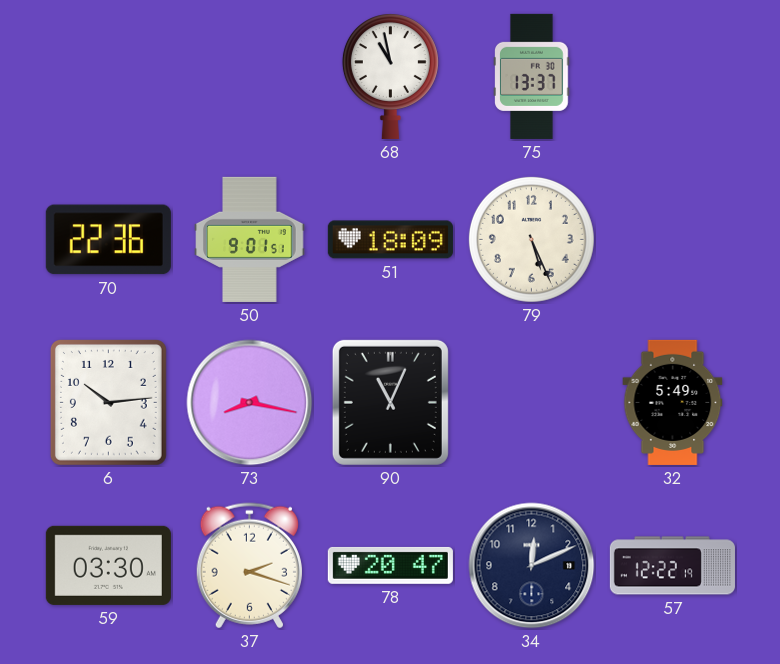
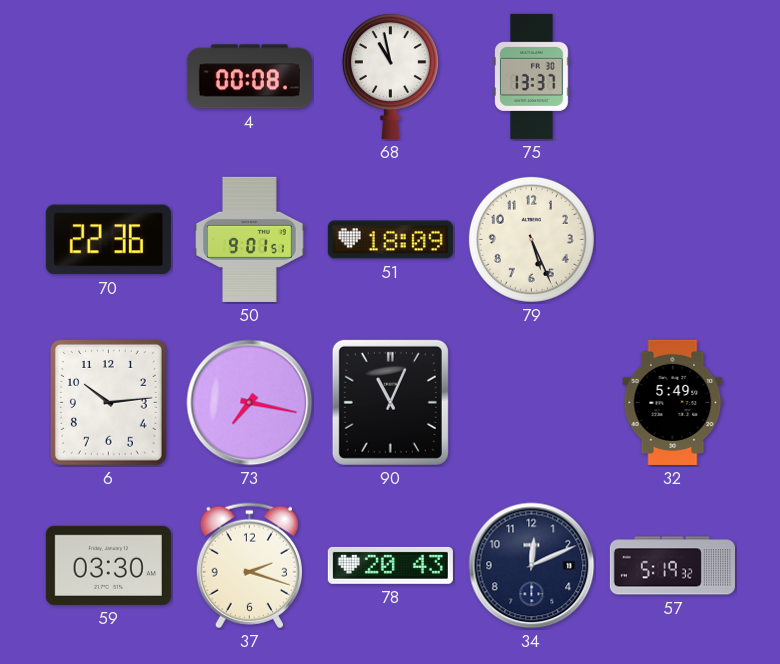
4: none -> 00:08
73: 8:17 -> 7:17
78: 20:47 -> 20:43
57: 12:22 -> 5:19
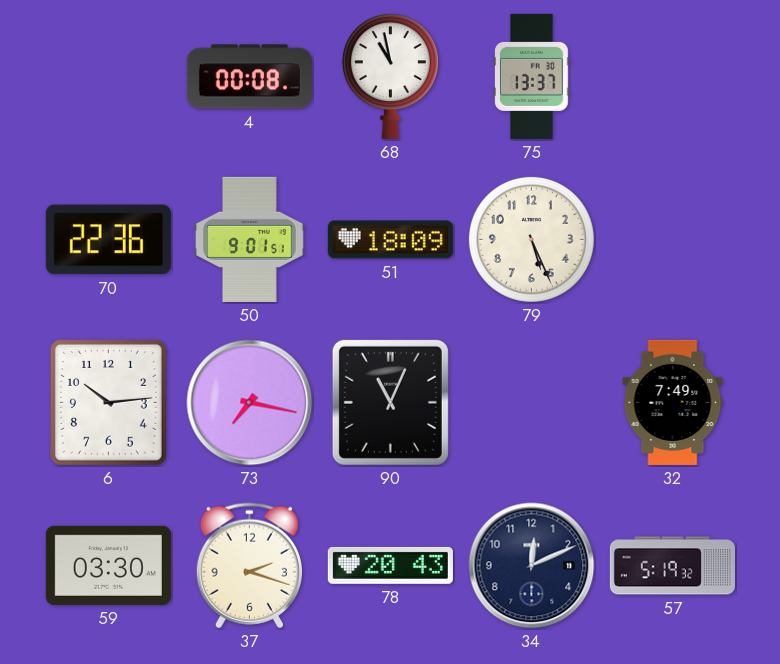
32: 5:49 -> 7:49
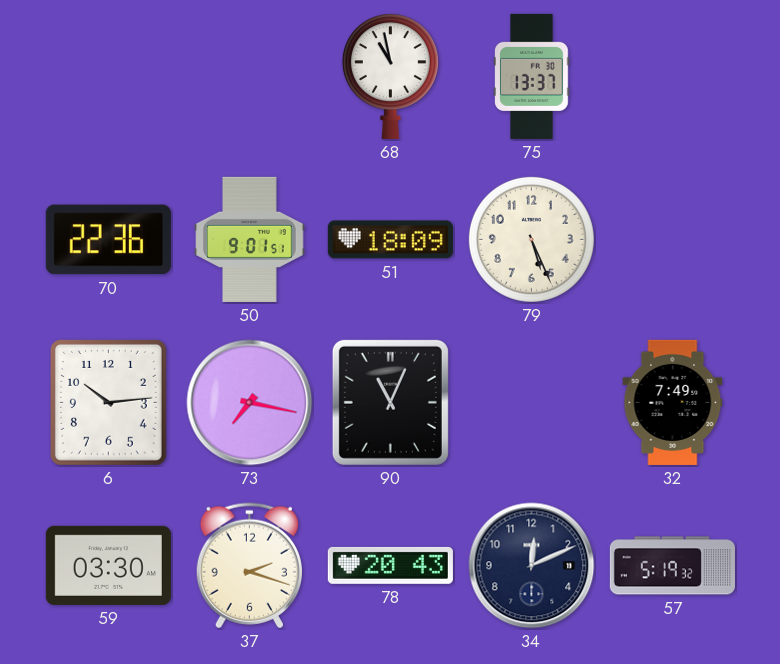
4: 00:08 -> none
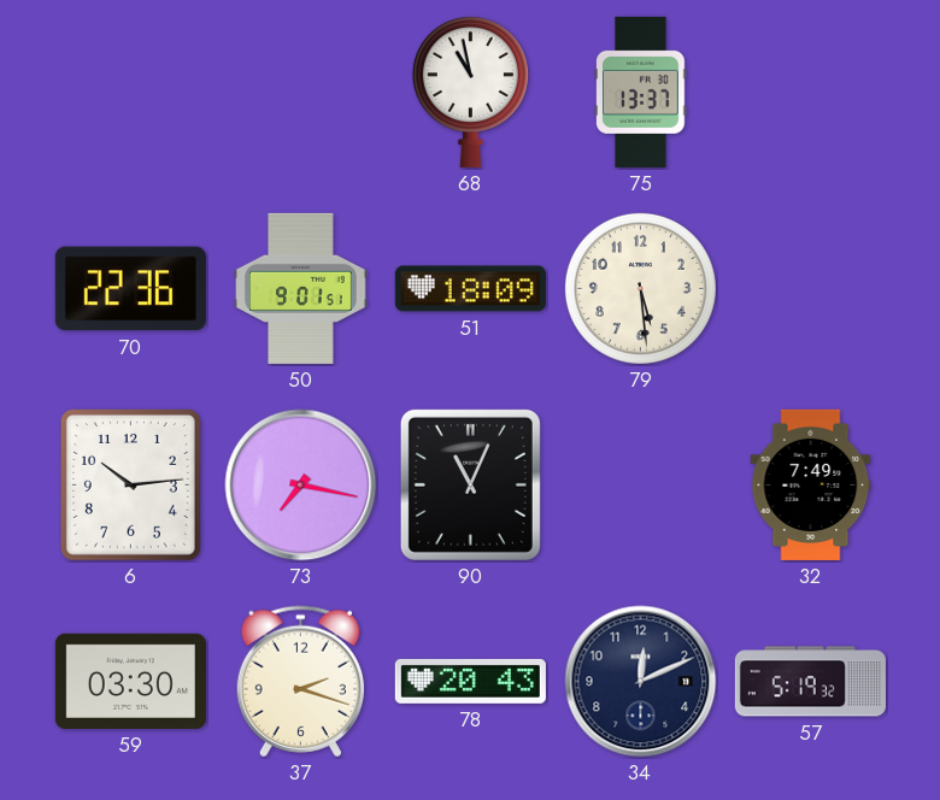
79: 5:26 -> 5:29
